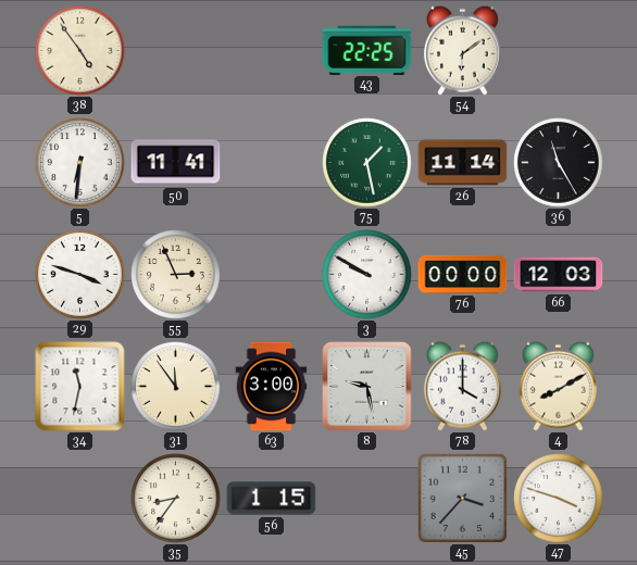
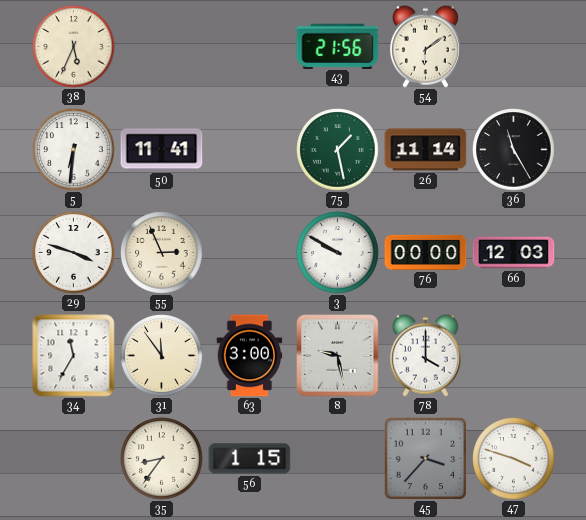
38: 4:54 -> 5:34
43: 22:25 -> 21:56
34: 11:32 -> 11:35
4: 8:10 -> none
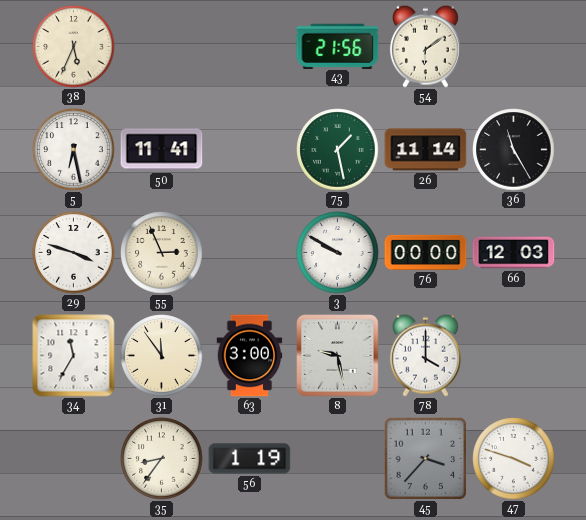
5: 6:31 -> 6:28
56: 1:15 -> 1:19
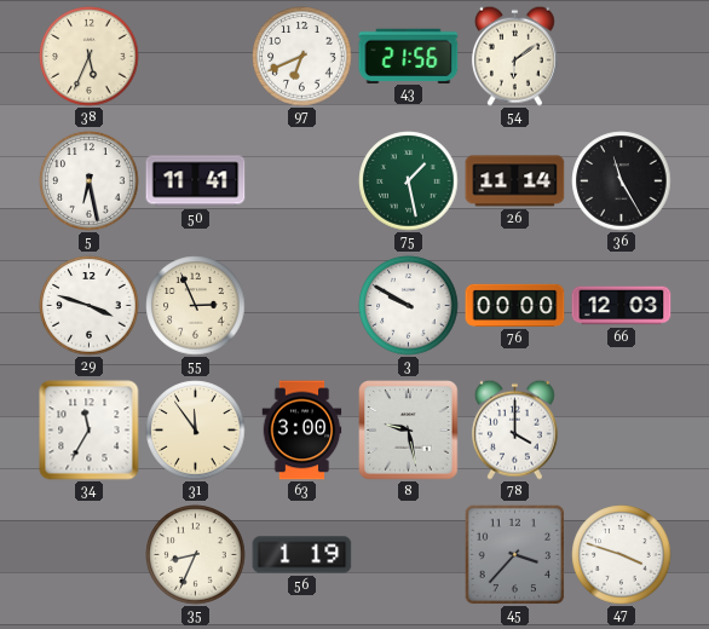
97: none -> 6:41
35: 8:36 -> 8:34
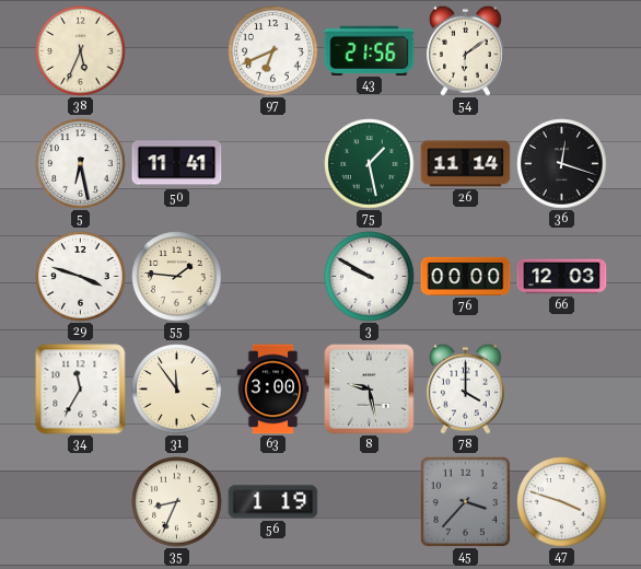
36: 11:25 -> 12:18
55: 2:56 -> 1:46
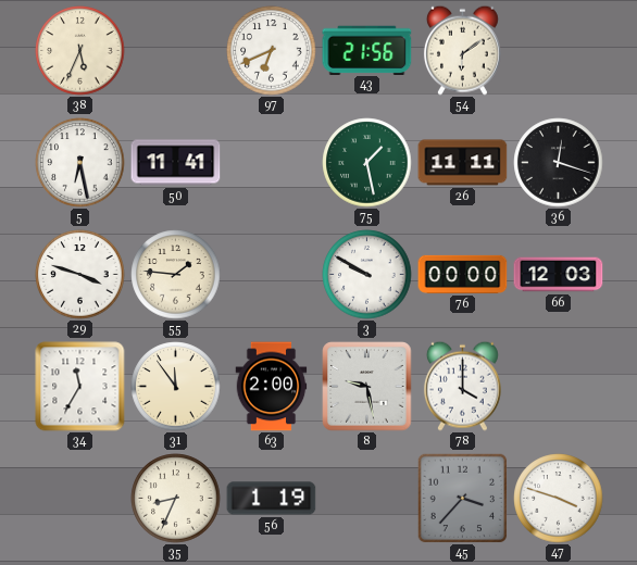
26: 11:14 -> 11:11
63: 3:00 -> 2:00
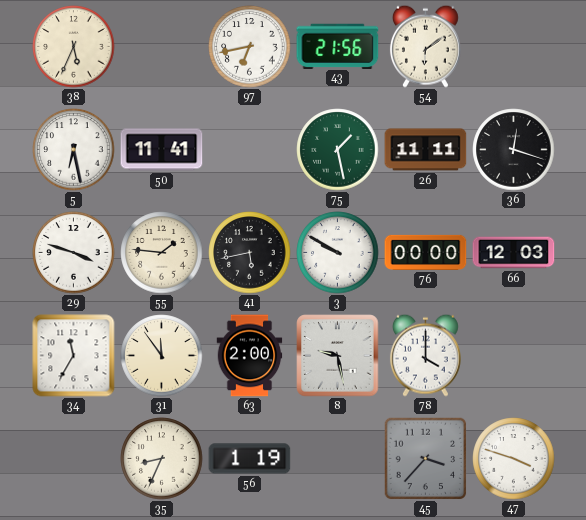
97: 6:41 -> 6:43
41: none -> 5:43
